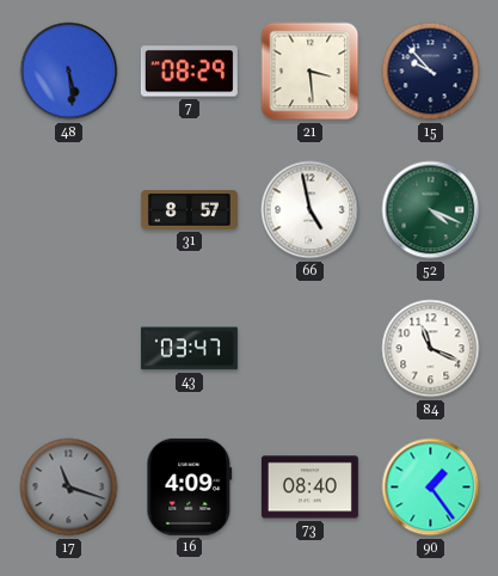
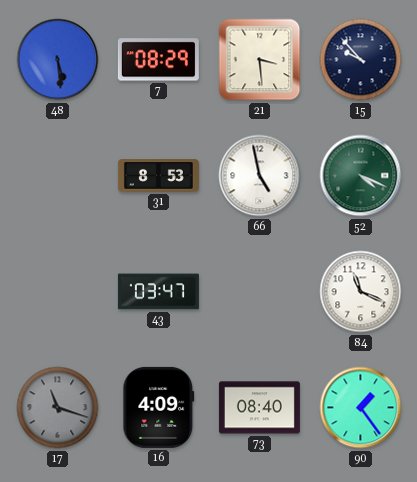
31: 8:57 -> 8:53
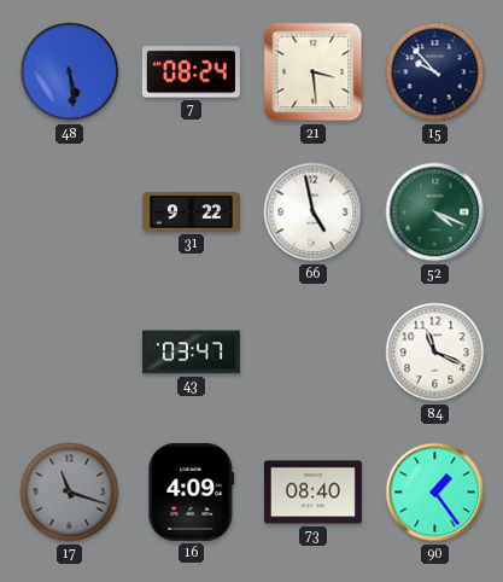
7: 08:29 -> 08:24
31: 8:53 -> 9:22
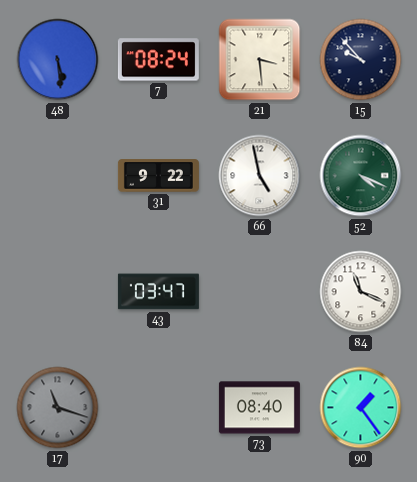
16: 4:09 -> none
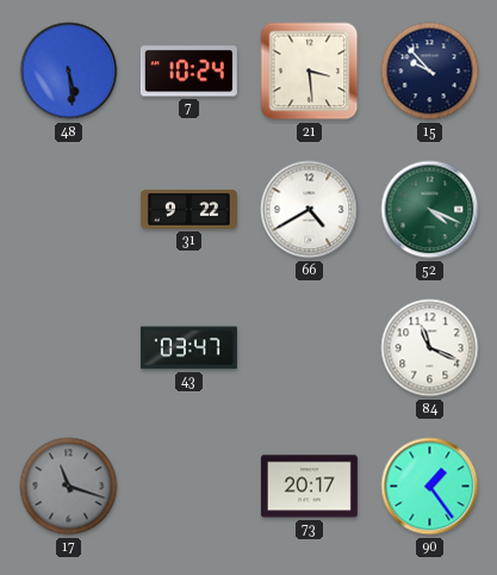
7: 08:24 -> 10:24
66: 4:58 -> 4:40
73: 08:40 -> 20:17
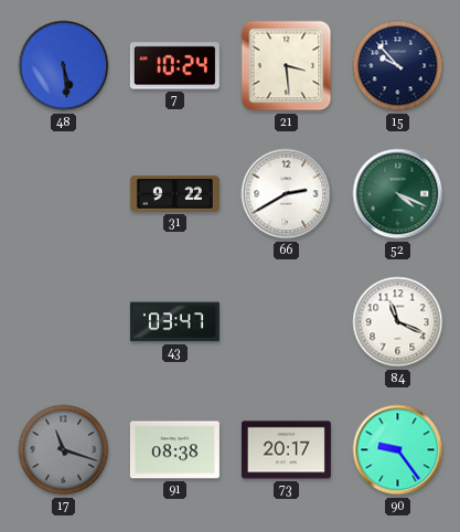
66: 4:40 -> 2:40
91: none -> 08:38
90: 1:24 -> 9:24
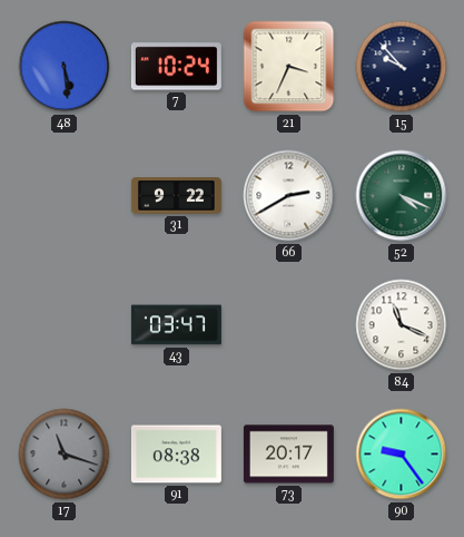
21: 3:29 -> 3:34
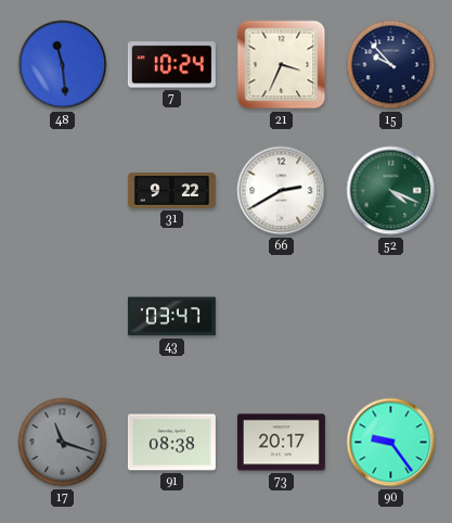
48: 5:29 -> 11:29
84: 11:19 -> none
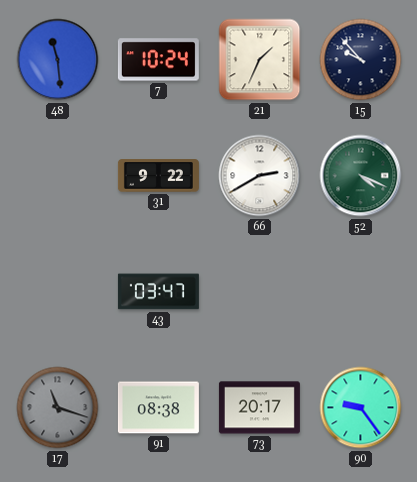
21: 3:34 -> 1:34
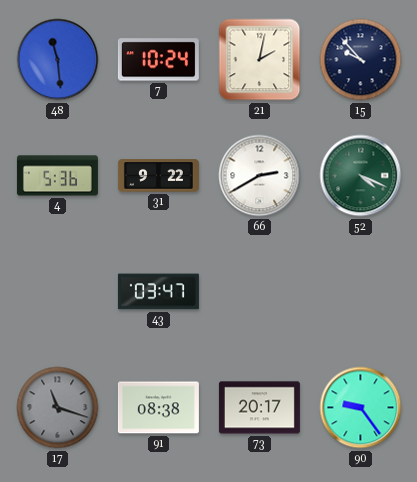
21: 1:34 -> 2:02
4: none -> 5:36
